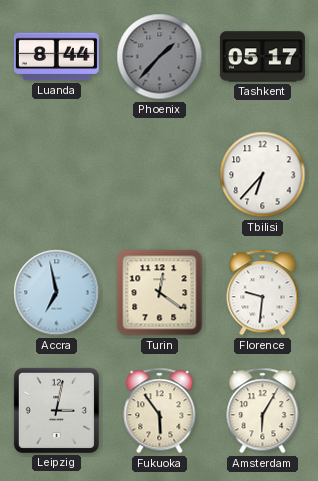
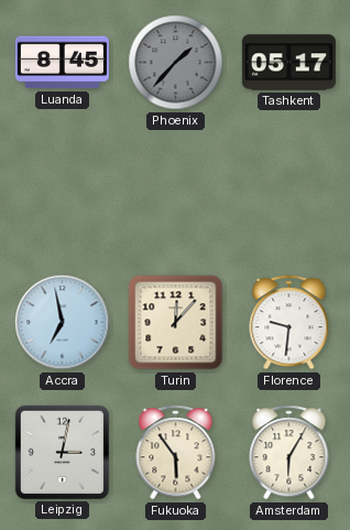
Luanda: 8:44 -> 8:45
Tbilisi: 6:37 -> none
Turin: 12:21 -> 12:07
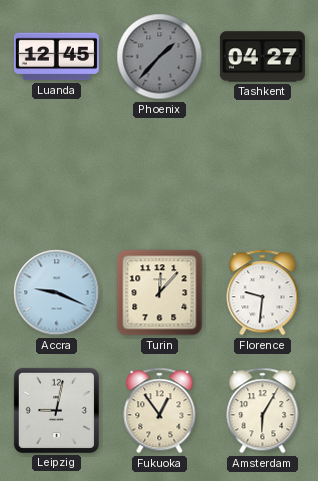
Luanda: 8:45 -> 12:45
Tashkent: 05:17 -> 04:27
Accra: 6:58 -> 9:19
Leipzig: 3:02 -> 9:02
Fukuoka: 5:54 -> 12:54
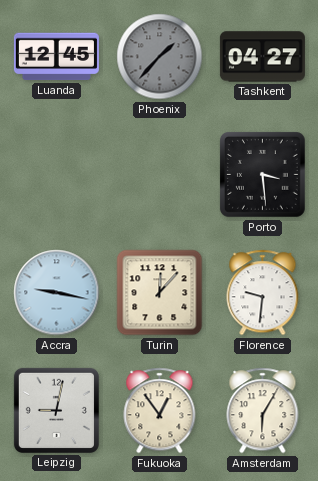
Porto: none -> 3:29
Accra: 9:19 -> 9:17
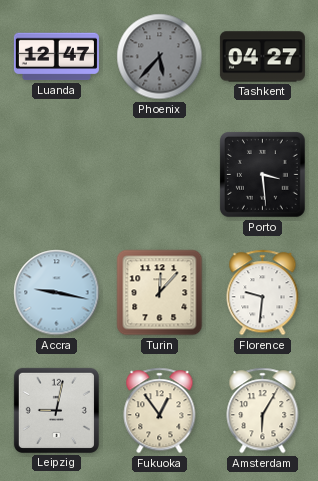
Luanda: 12:45 -> 12:47
Phoenix: 1:37 -> 5:37
